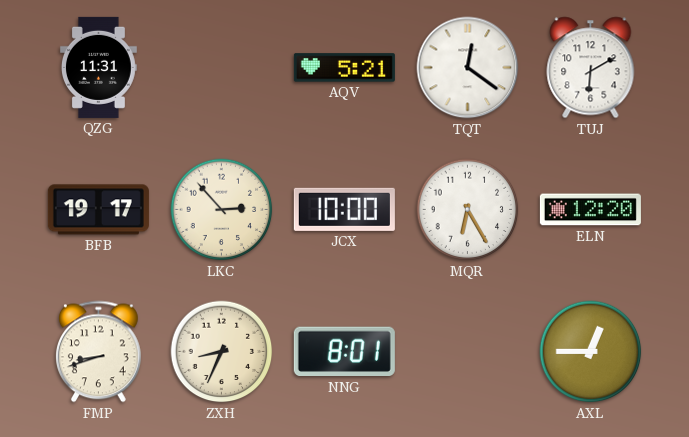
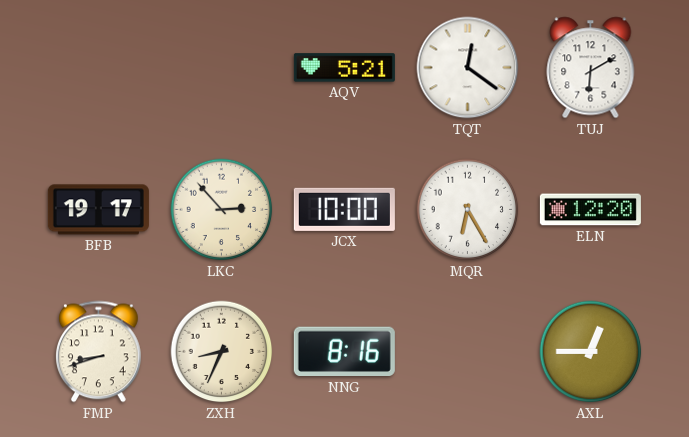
QZG: 11:31 -> none
NNG: 8:01 -> 8:16
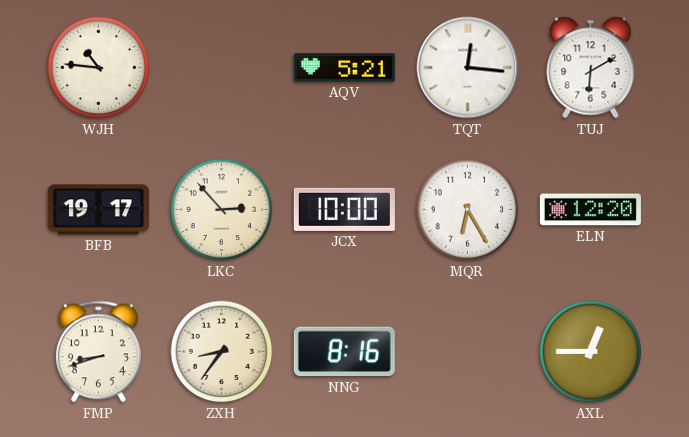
WJH: none -> 10:46
TQT: 12:21 -> 12:16
ZXH: 8:34 -> 8:36
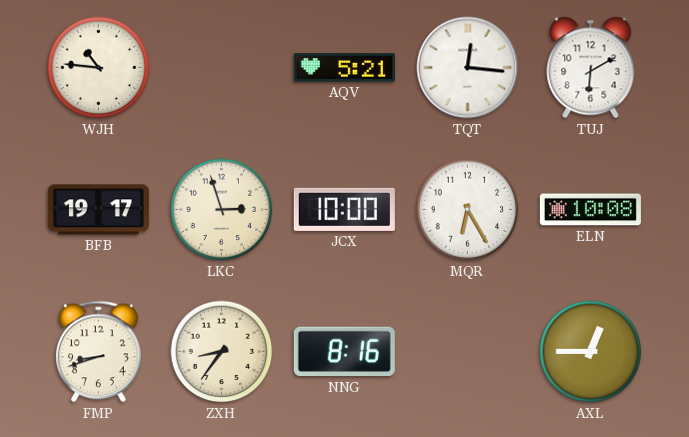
LKC: 2:53 -> 2:57
ELN: 12:20 -> 10:08
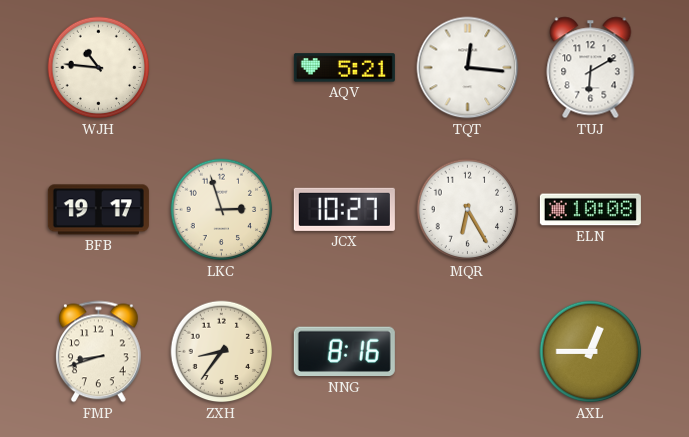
JCX: 10:00 -> 10:27
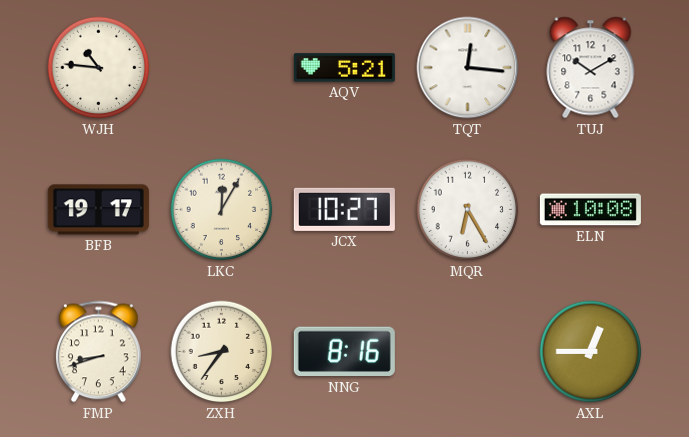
TUJ: 6:10 -> 10:10
LKC: 2:57 -> 12:05
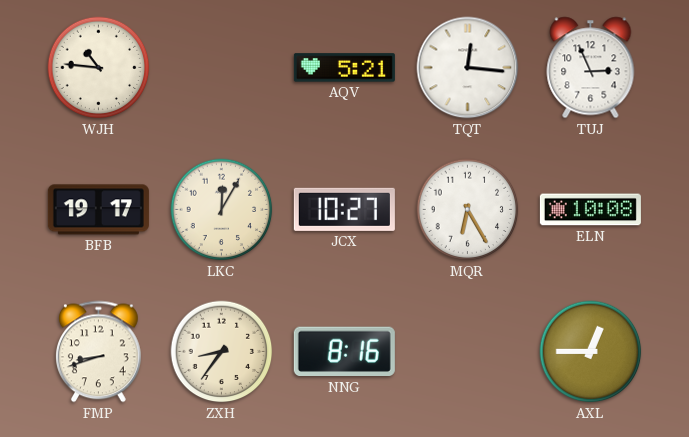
TUJ: 10:10 -> 2:56
